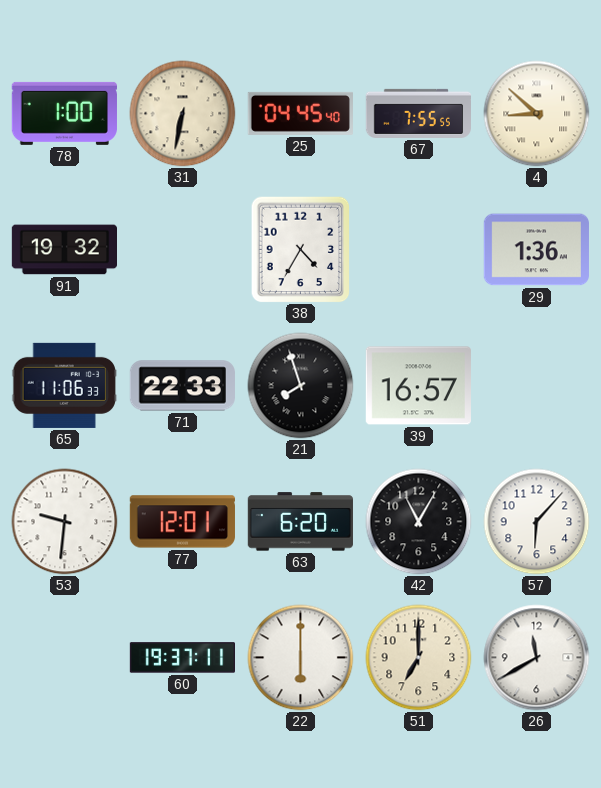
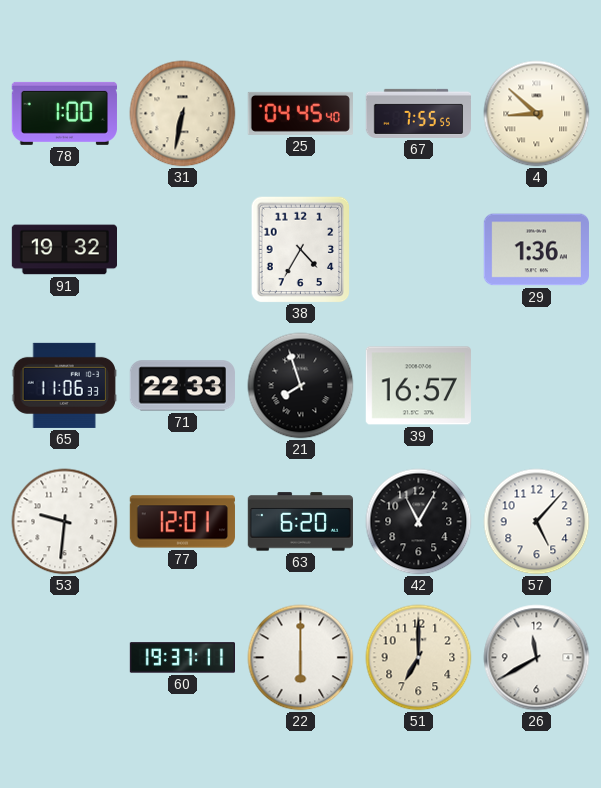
57: 6:07 -> 5:07
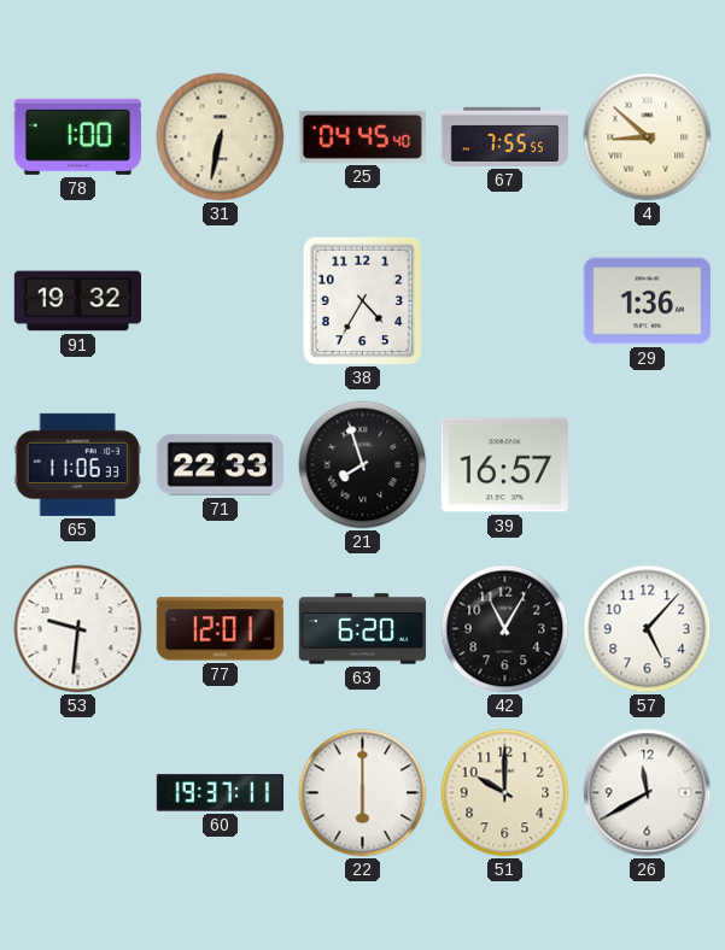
51: 7:00 -> 10:00
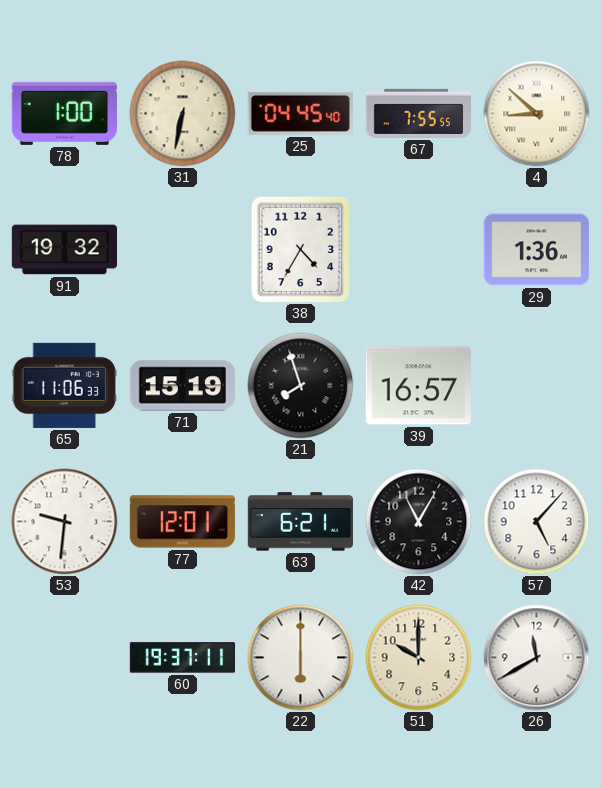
71: 22:33 -> 15:19
63: 6:20 -> 6:21
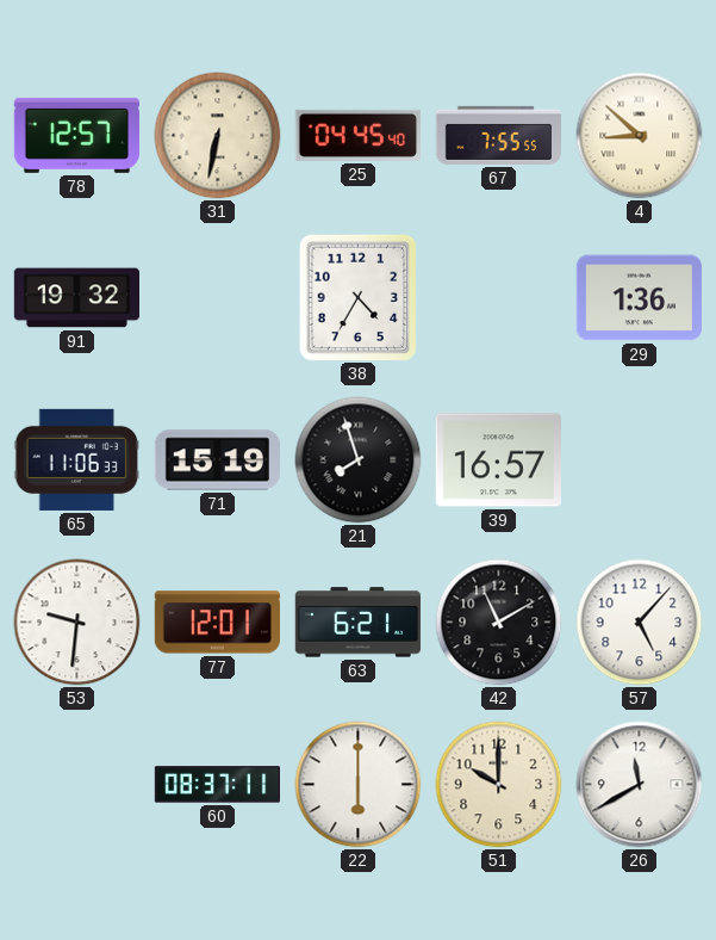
78: 1:00 -> 12:57
42: 11:05 -> 11:10
60: 19:37 -> 08:37
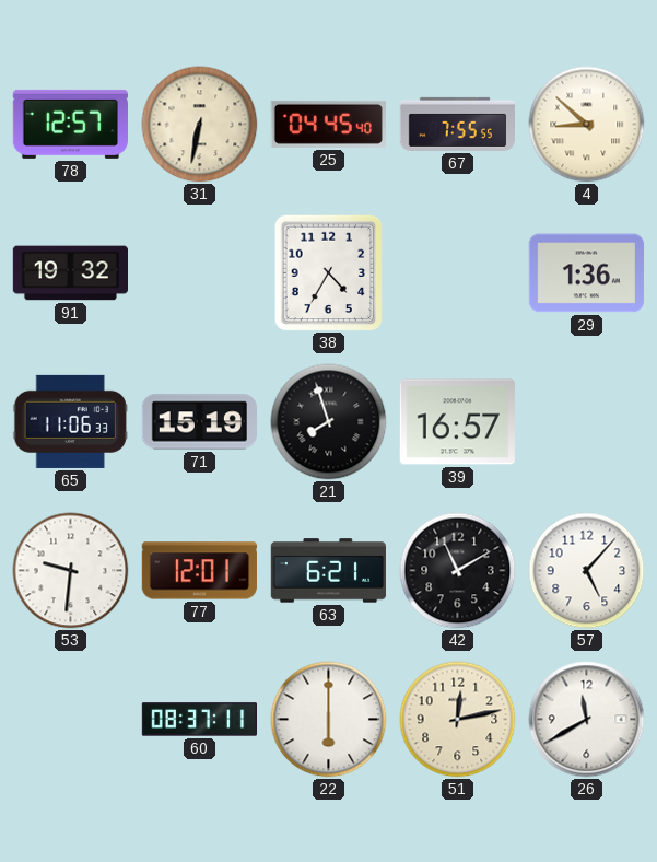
51: 10:00 -> 12:13
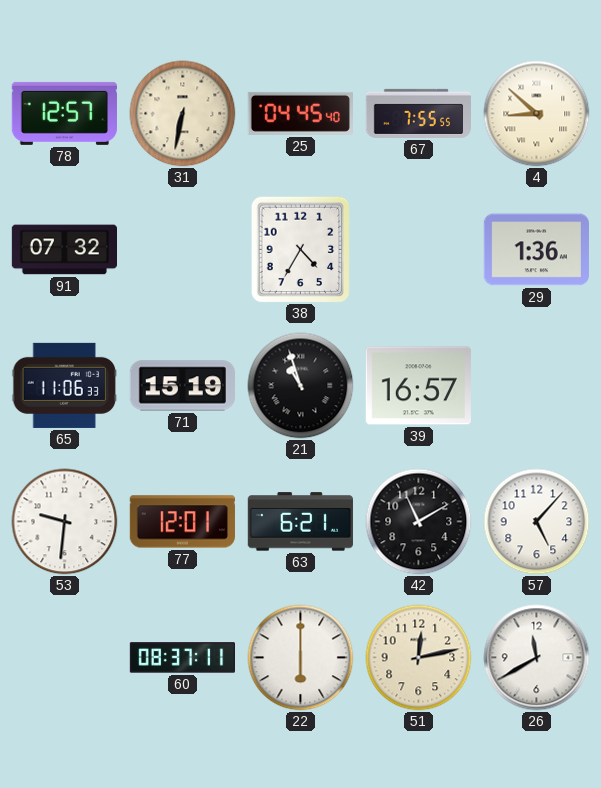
91: 19:32 -> 07:32
21: 7:57 -> 10:57
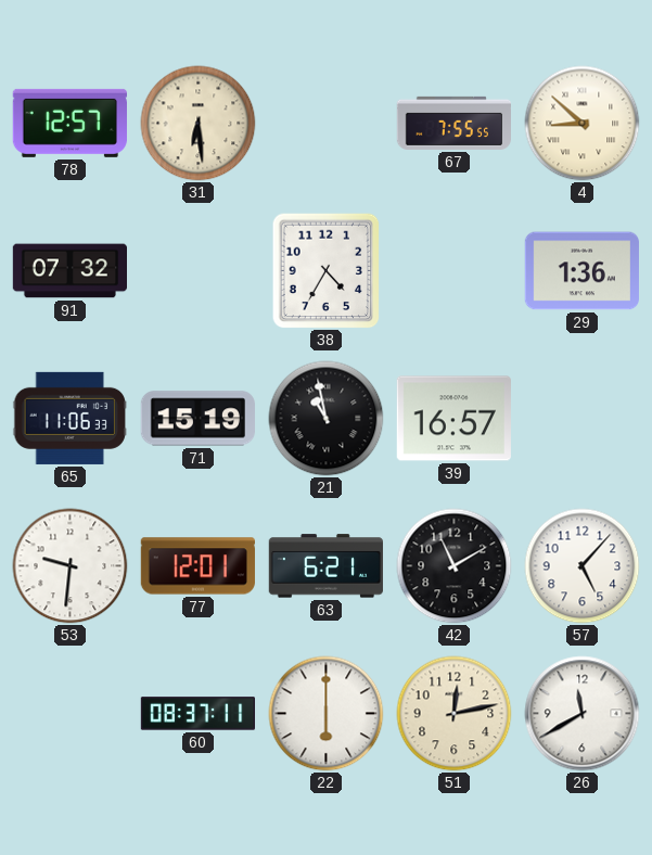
31: 6:32 -> 6:29
25: 04:45 -> none
21: 10:57 -> 10:58
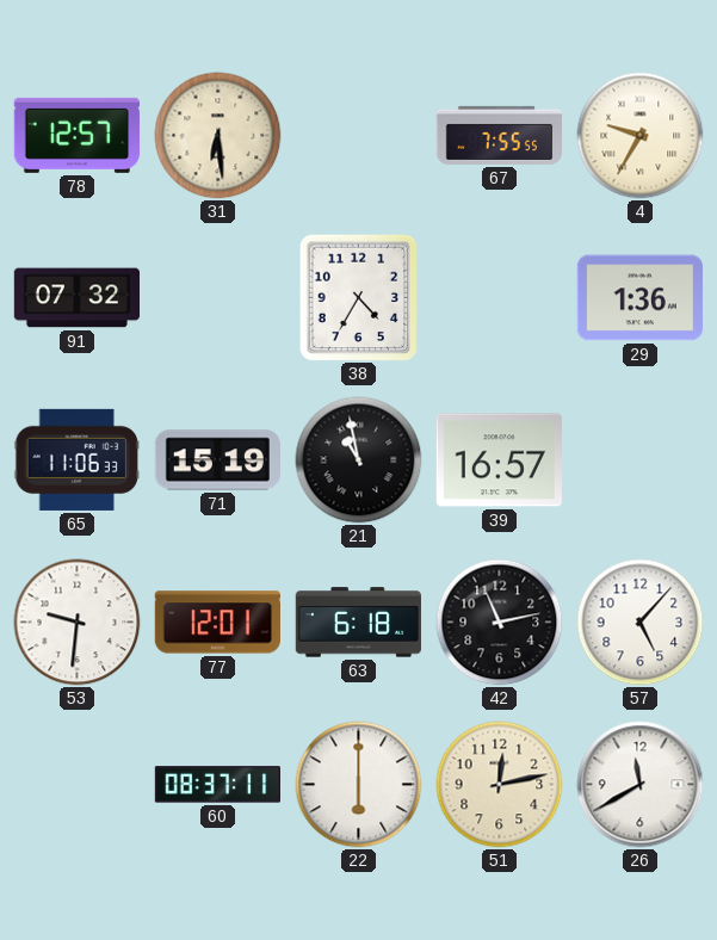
4: 8:52 -> 9:35
63: 6:21 -> 6:18
42: 11:10 -> 11:13
